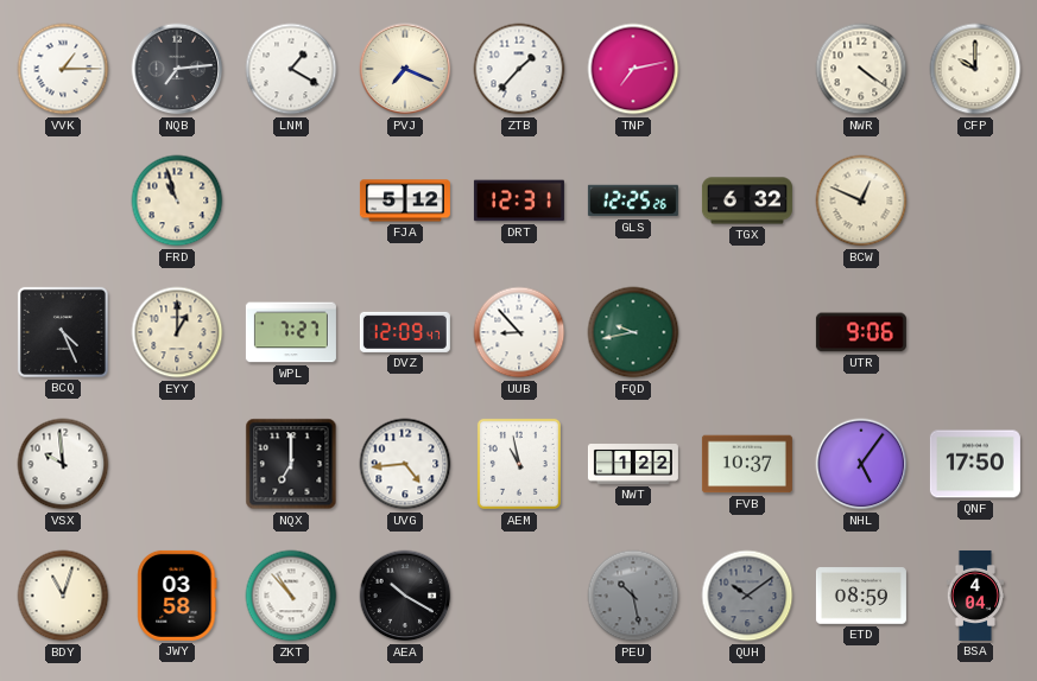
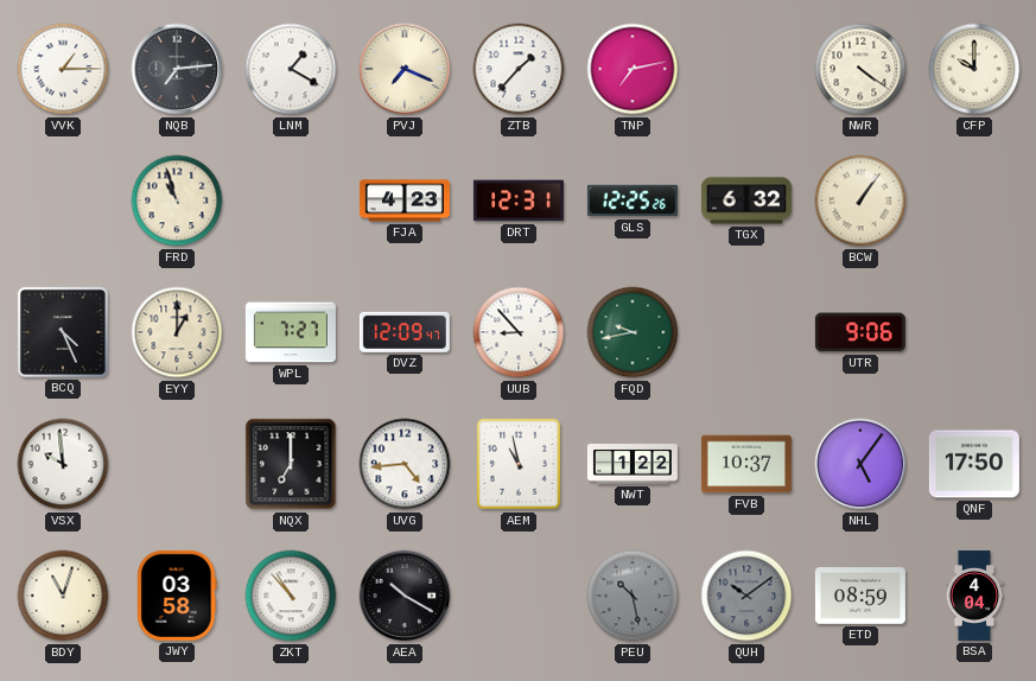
FJA: 5:12 -> 4:23
BCW: 12:49 -> 1:06
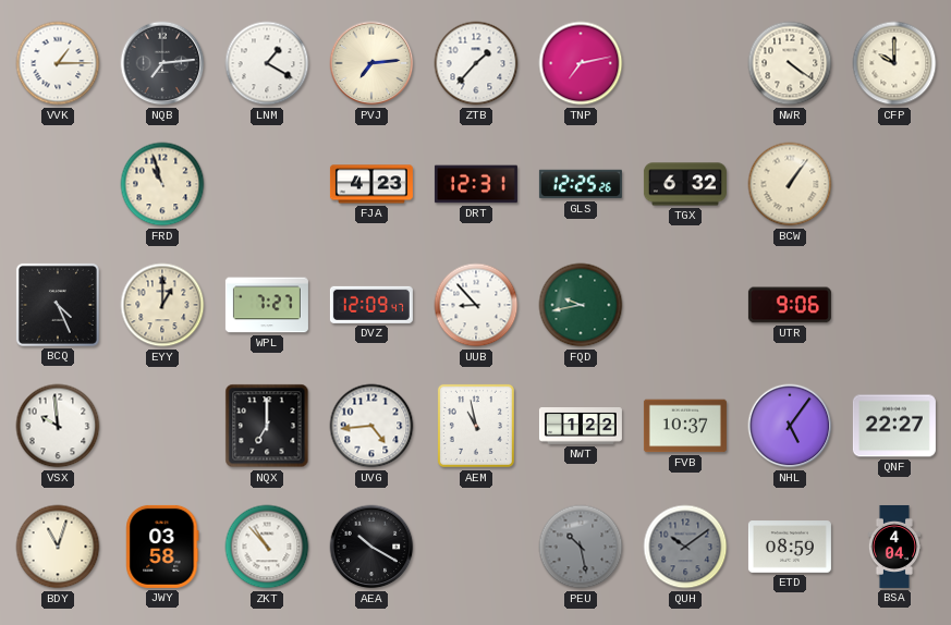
PVJ: 7:19 -> 7:14
QNF: 17:50 -> 22:27
